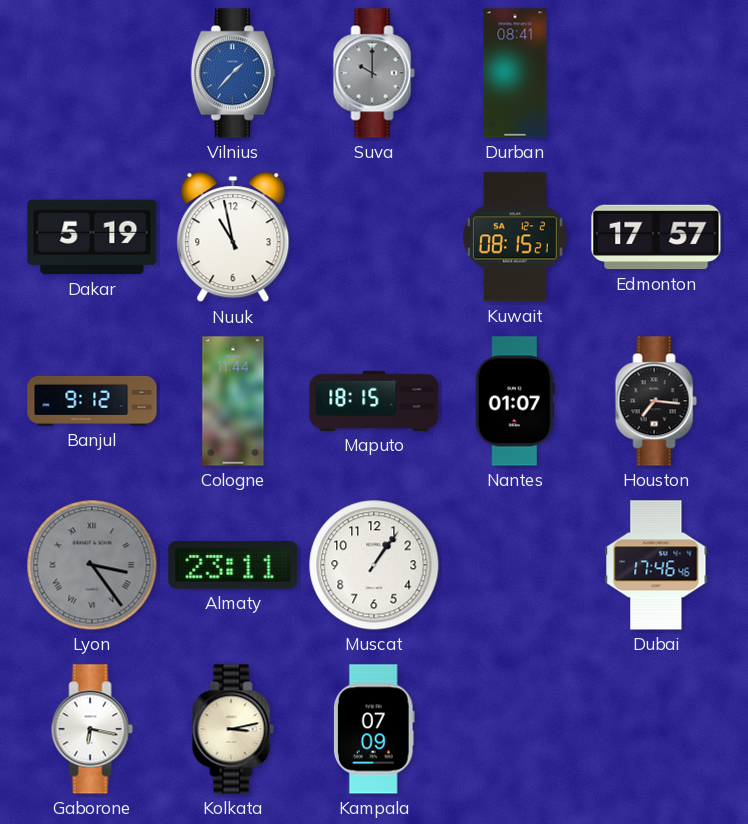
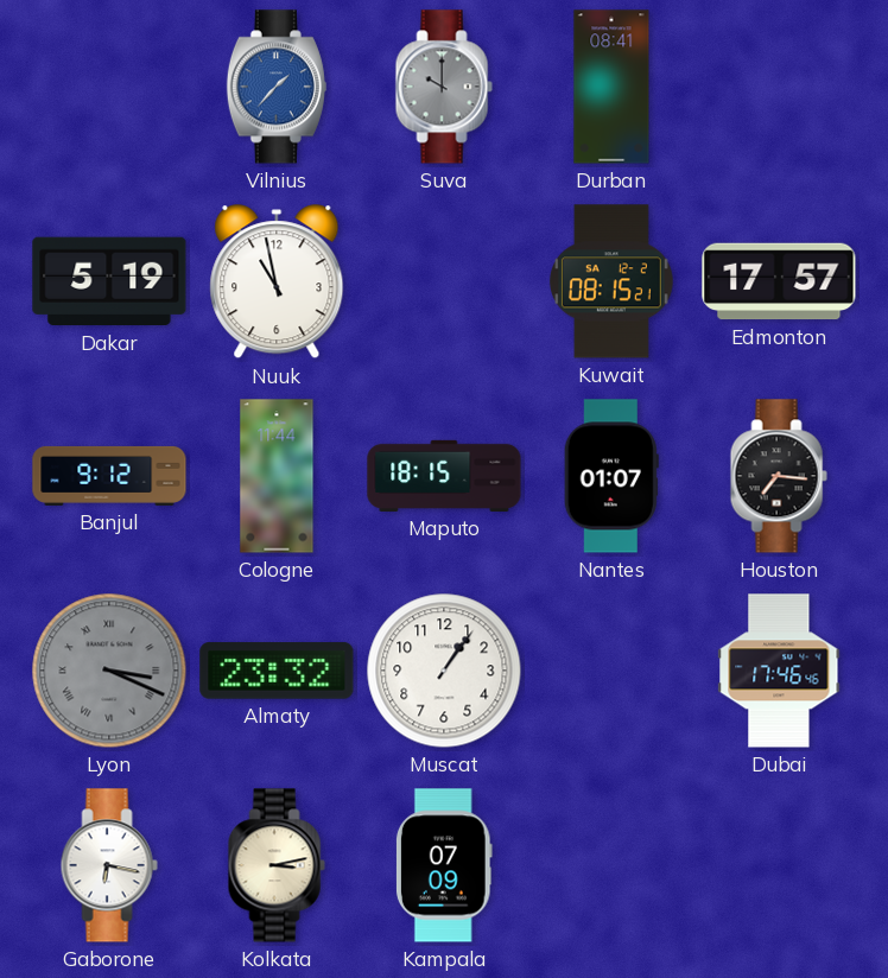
Lyon: 3:24 -> 3:19
Almaty: 23:11 -> 23:32
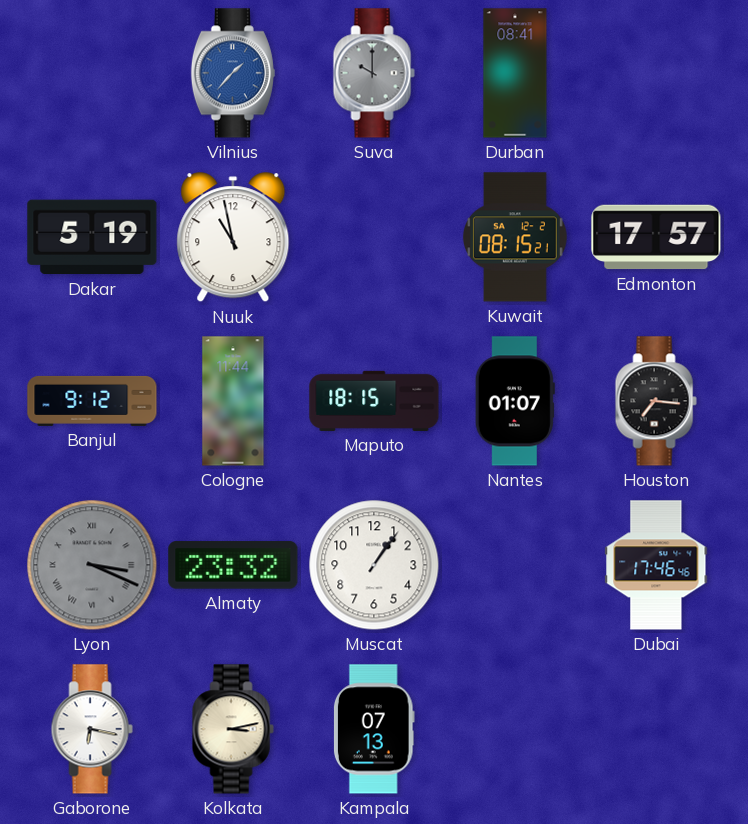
Kampala: 07:09 -> 07:13
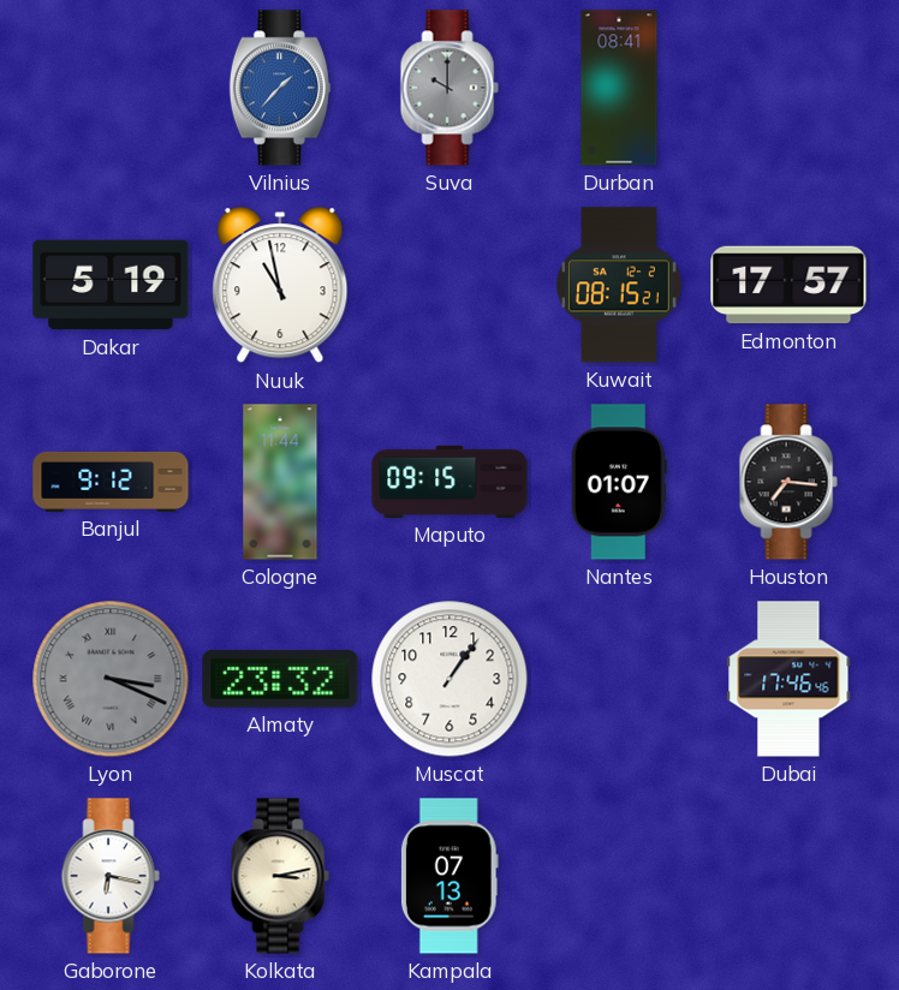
Maputo: 18:15 -> 09:15
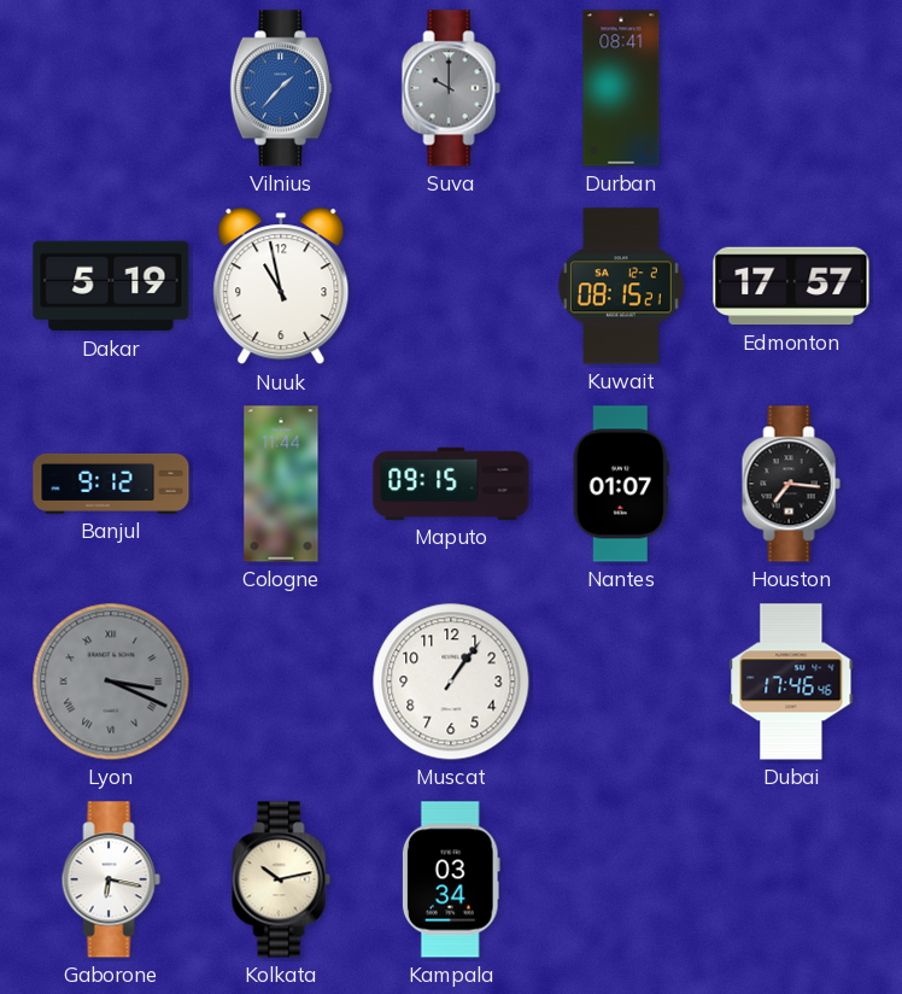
Almaty: 23:32 -> none
Kolkata: 3:13 -> 10:13
Kampala: 07:13 -> 03:34
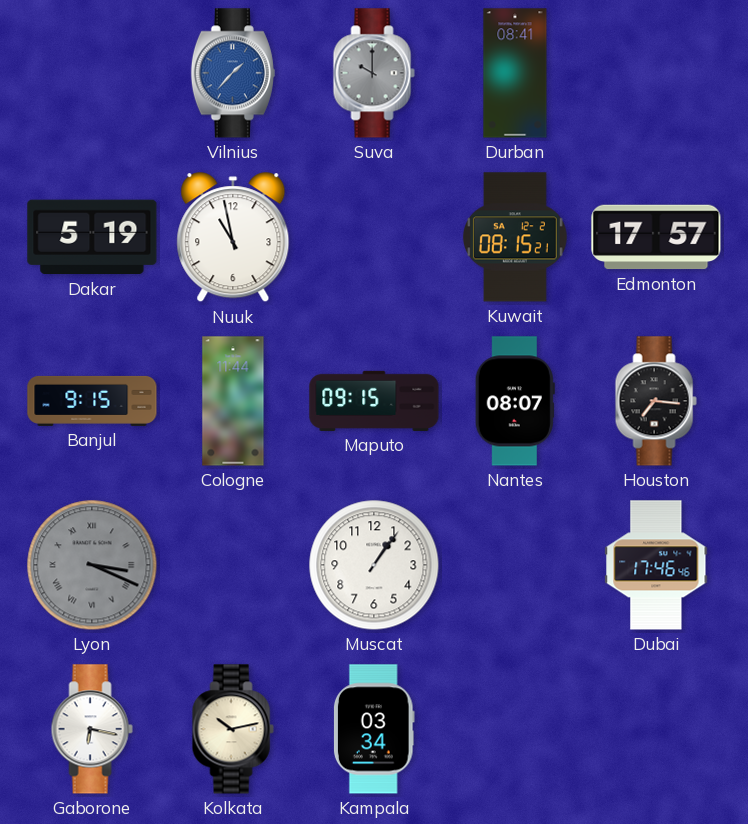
Banjul: 9:12 -> 9:15
Nantes: 01:07 -> 08:07
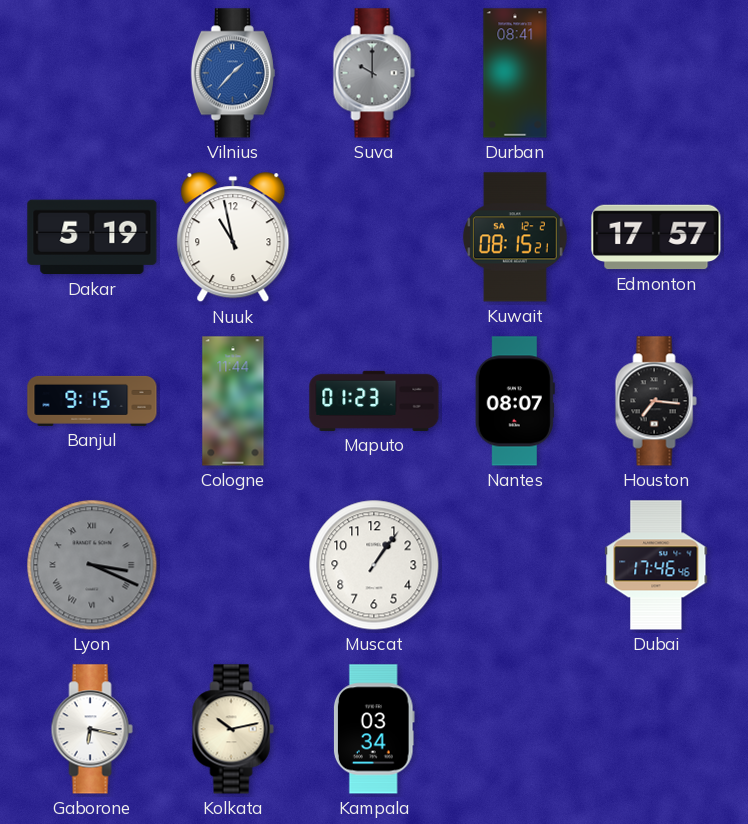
Maputo: 09:15 -> 01:23
